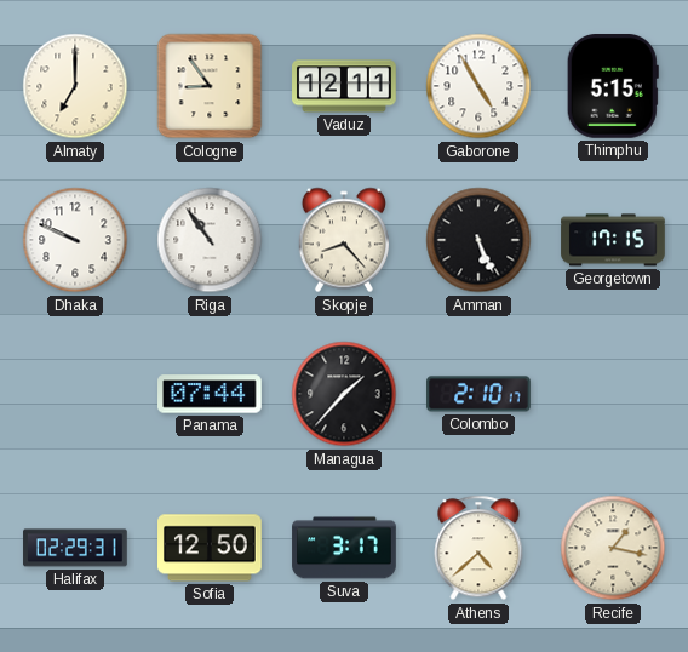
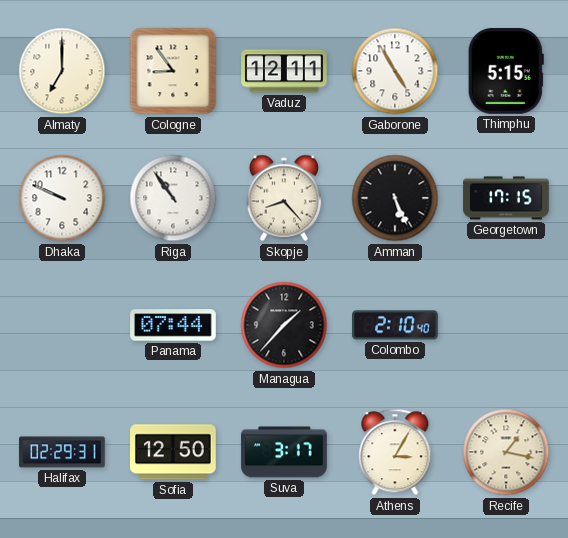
Colombo: 2:10:17 -> 2:10:40
Athens: 4:38 -> 3:05
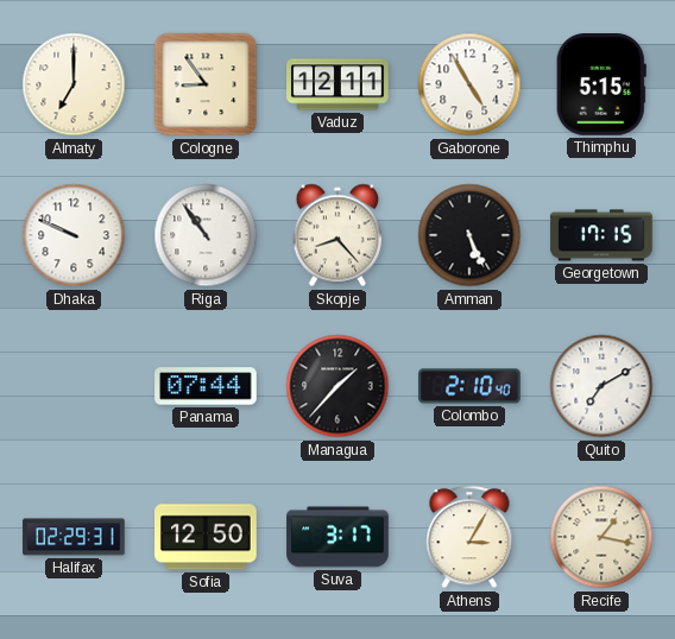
Quito: none -> 7:10
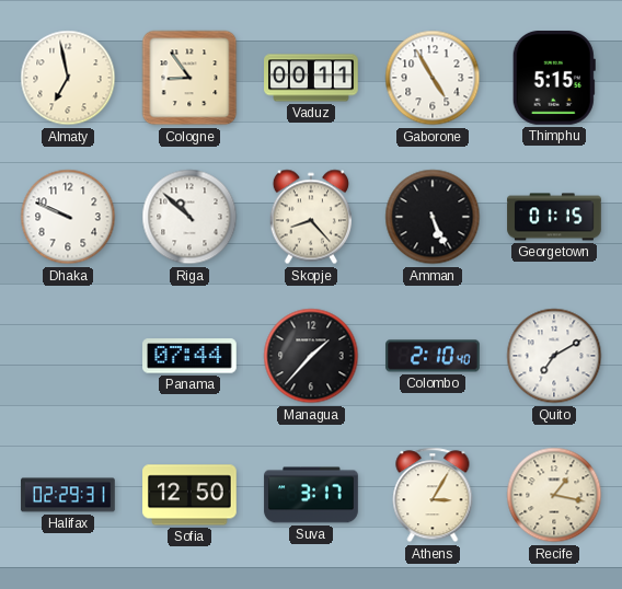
Almaty: 7:00 -> 6:58
Vaduz: 12:11 -> 00:11
Riga: 10:54 -> 10:52
Georgetown: 17:15 -> 01:15
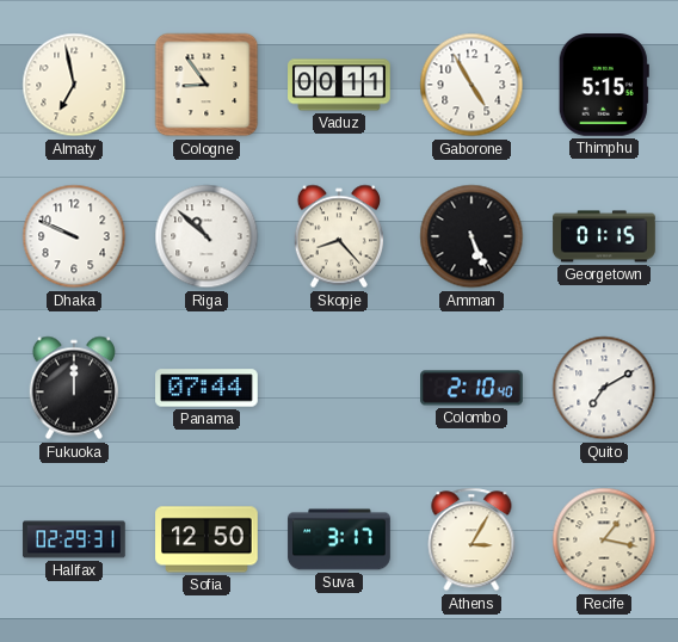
Fukuoka: none -> 12:00
Managua: 1:37 -> none
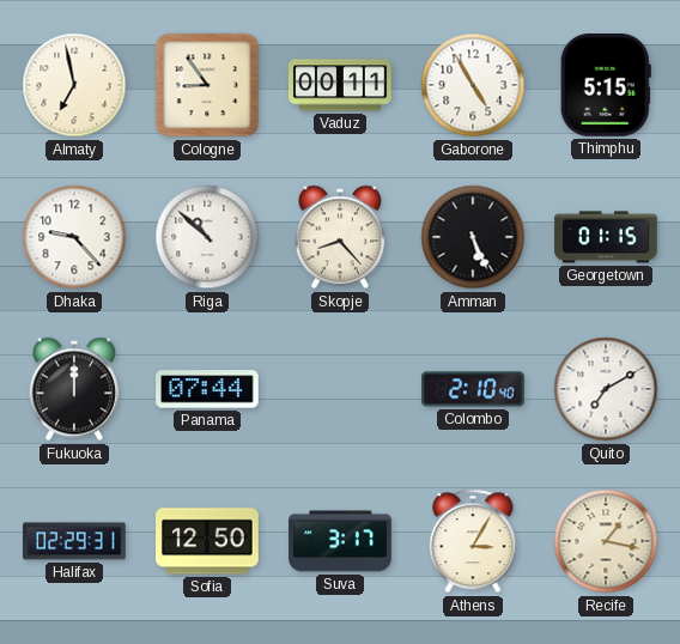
Dhaka: 9:49 -> 9:23
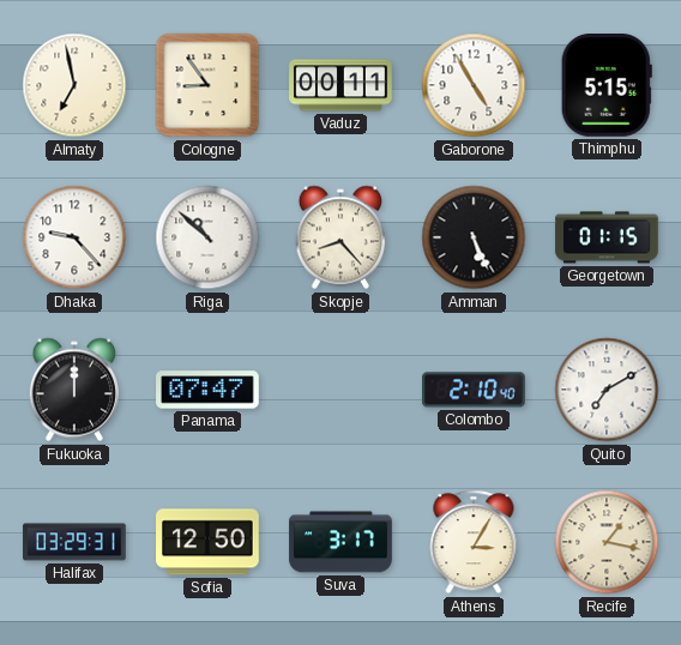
Panama: 07:44 -> 07:47
Halifax: 02:29 -> 03:29
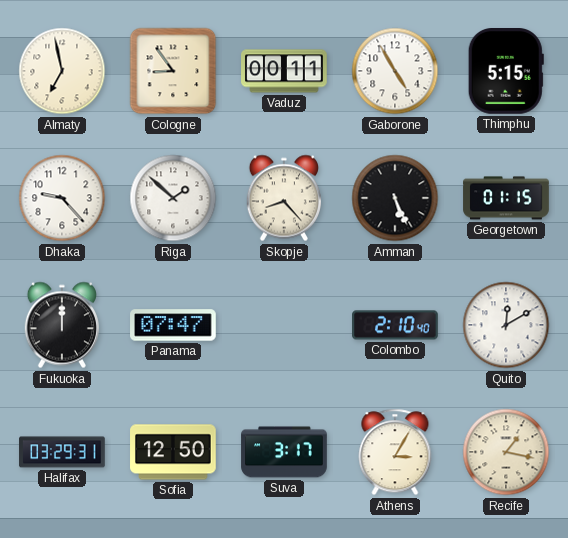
Riga: 10:52 -> 1:52
Quito: 7:10 -> 12:10
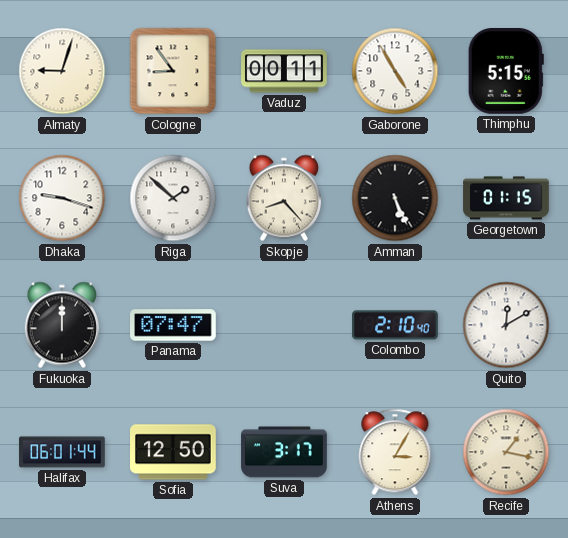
Almaty: 6:58 -> 9:03
Dhaka: 9:23 -> 9:18
Halifax: 03:29 -> 06:01
